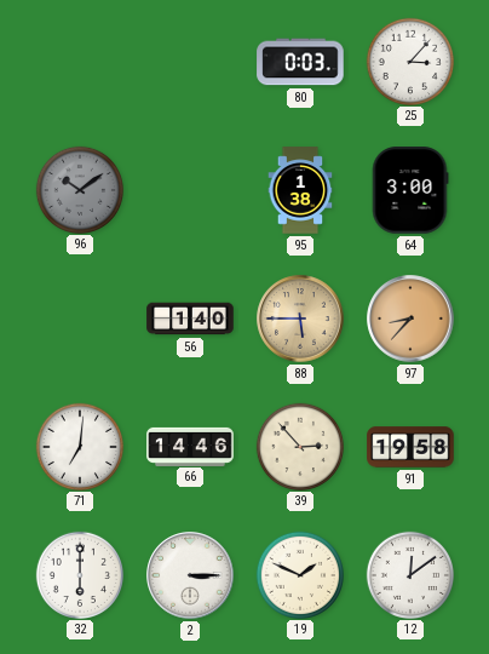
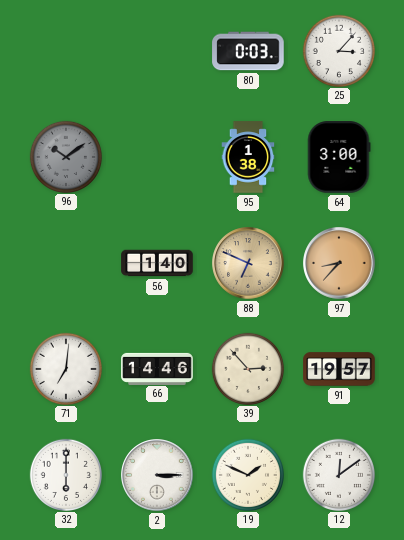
88: 5:45 -> 6:49
91: 19:58 -> 19:57
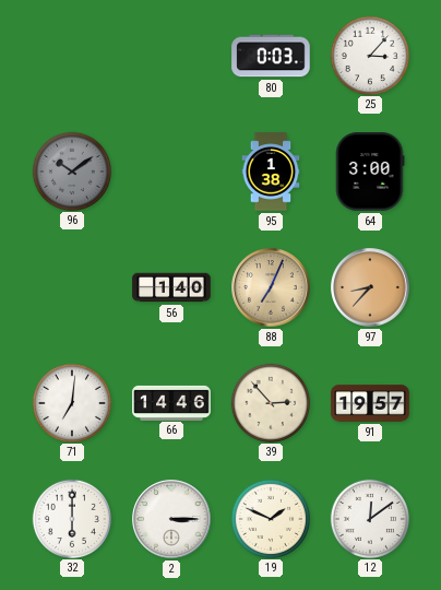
88: 6:49 -> 7:04
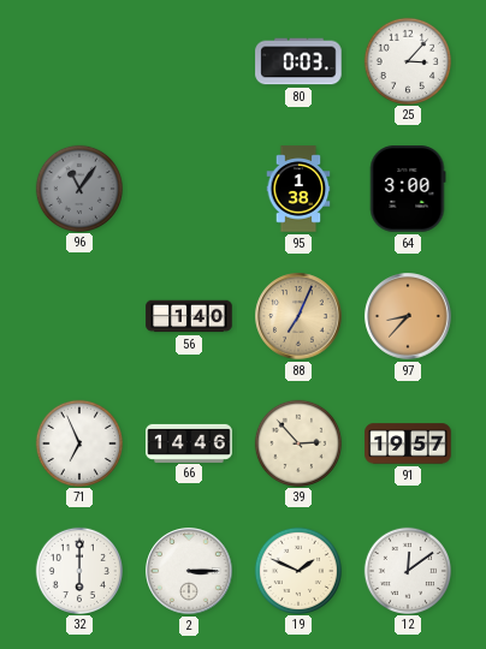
96: 10:09 -> 11:06
71: 7:01 -> 6:56
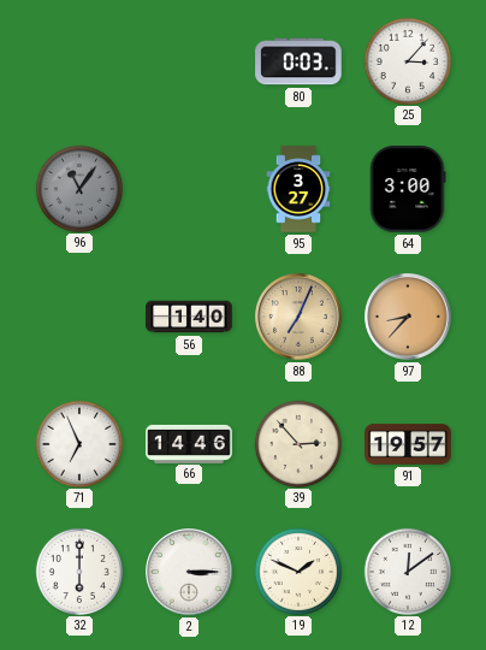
95: 1:38 -> 3:27
